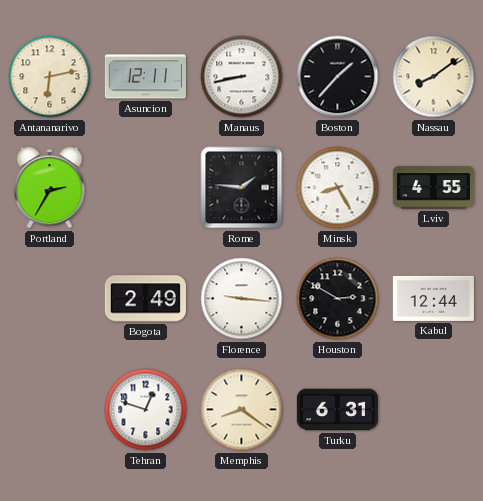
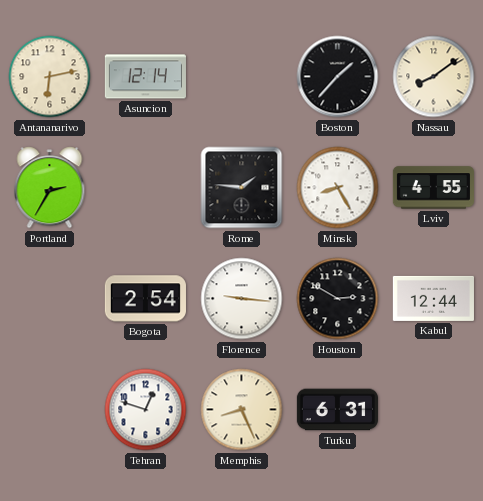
Asuncion: 12:11 -> 12:14
Manaus: 8:43 -> none
Bogota: 2:49 -> 2:54
Memphis: 8:21 -> 8:26
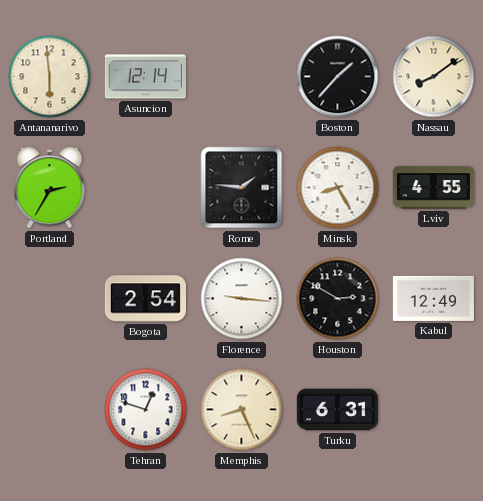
Antananarivo: 6:13 -> 5:59
Kabul: 12:44 -> 12:49
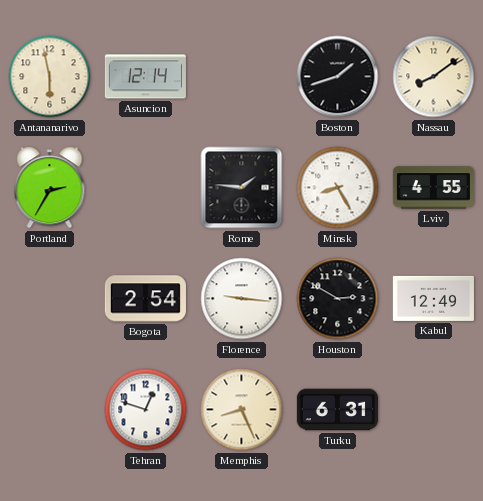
Antananarivo: 5:59 -> 5:58
Boston: 1:37 -> 1:42
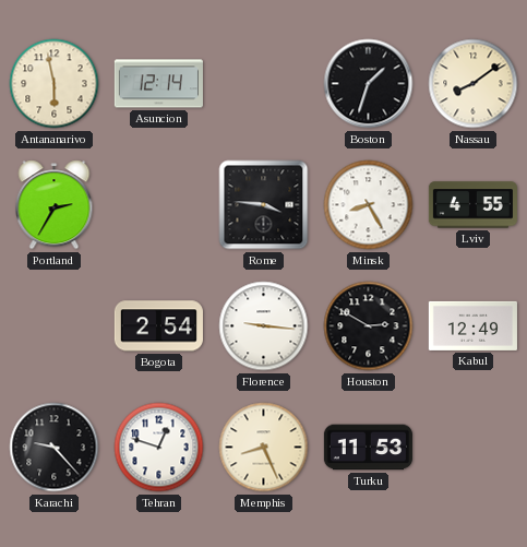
Boston: 1:42 -> 1:33
Rome: 1:46 -> 3:46
Karachi: none -> 9:23
Turku: 6:31 -> 11:53
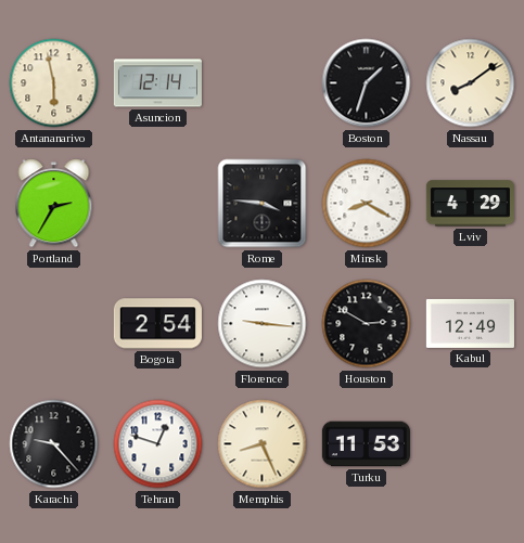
Minsk: 8:25 -> 8:20
Lviv: 4:55 -> 4:29
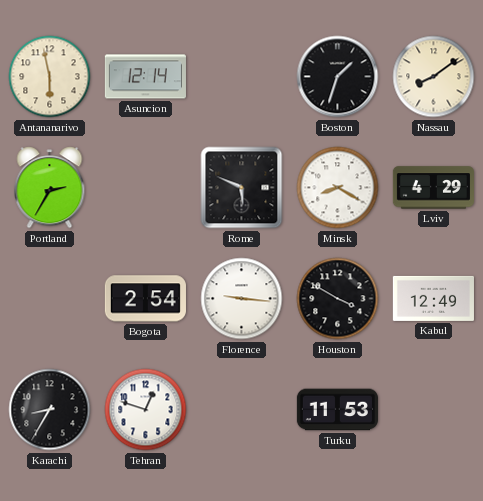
Rome: 3:46 -> 5:49
Houston: 2:50 -> 3:50
Karachi: 9:23 -> 8:35
Memphis: 8:26 -> none
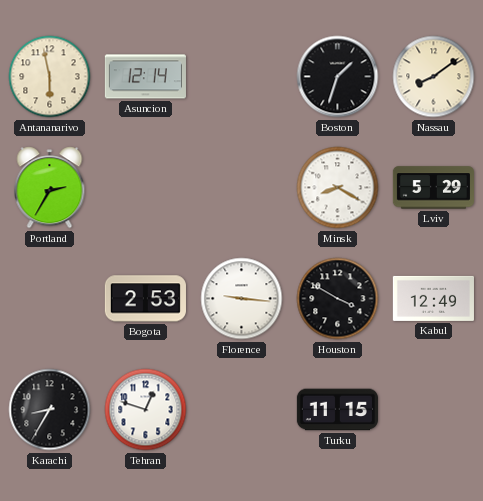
Rome: 5:49 -> none
Lviv: 4:29 -> 5:29
Bogota: 2:54 -> 2:53
Turku: 11:53 -> 11:15
